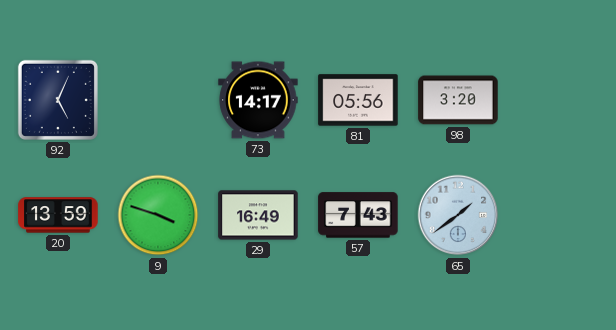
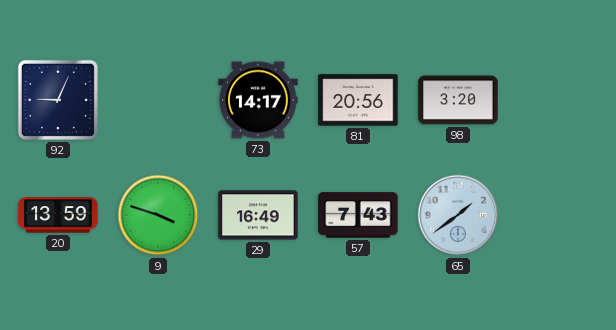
92: 5:04 -> 9:04
81: 05:56 -> 20:56
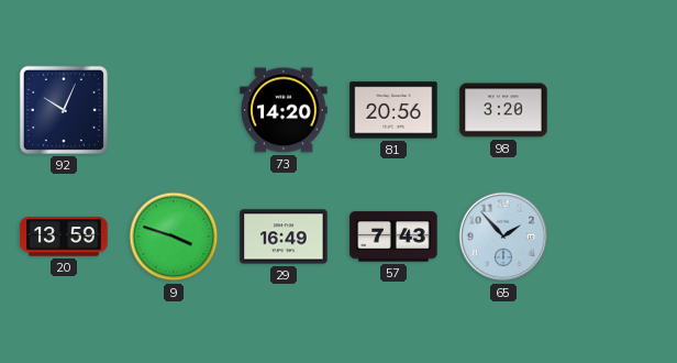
92: 9:04 -> 10:04
73: 14:17 -> 14:20
65: 1:39 -> 1:53
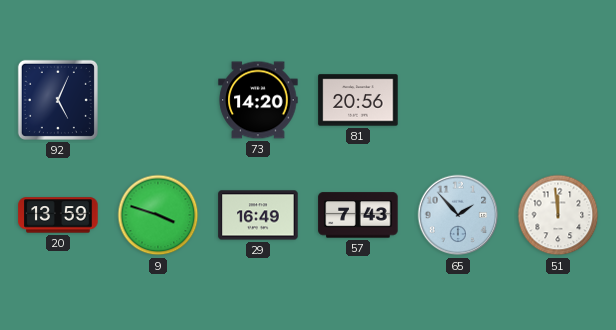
92: 10:04 -> 5:04
98: 3:20 -> none
51: none -> 11:59
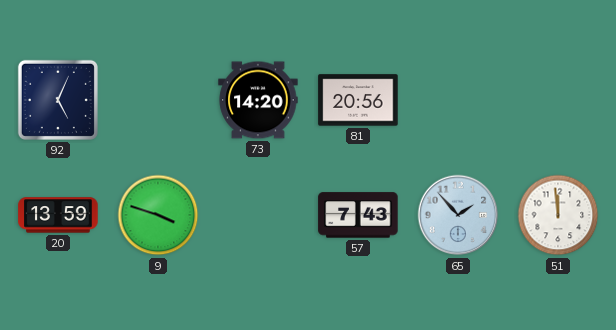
29: 16:49 -> none
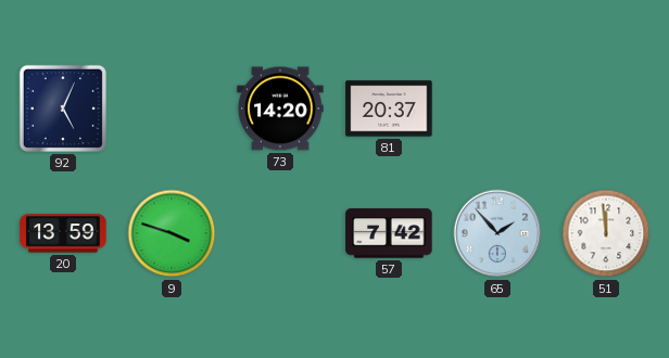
81: 20:56 -> 20:37
57: 7:43 -> 7:42
